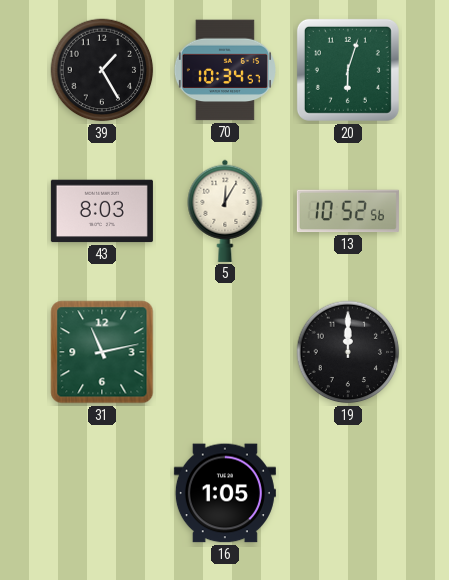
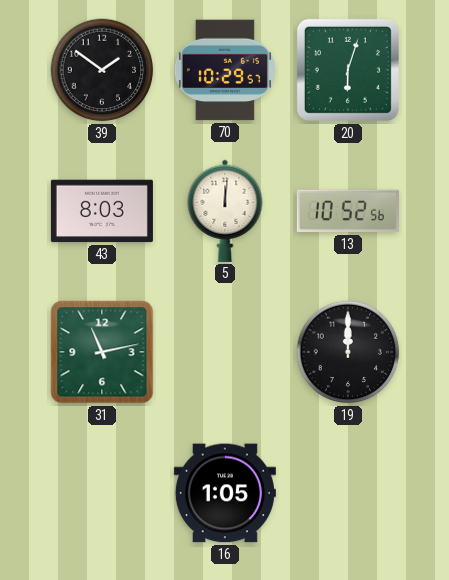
39: 1:25 -> 1:51
70: 10:34 -> 10:29
5: 12:05 -> 12:01
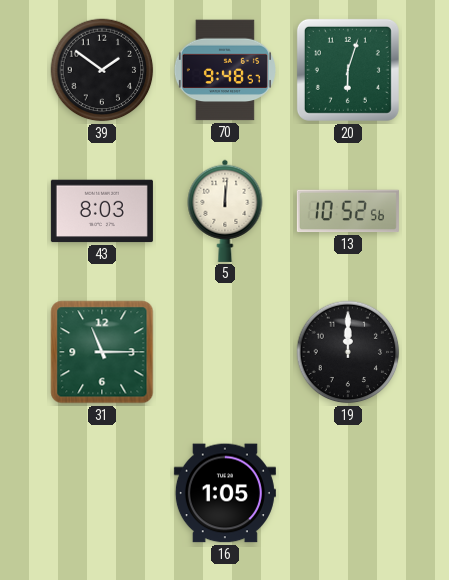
70: 10:29 -> 9:48
31: 11:13 -> 11:15
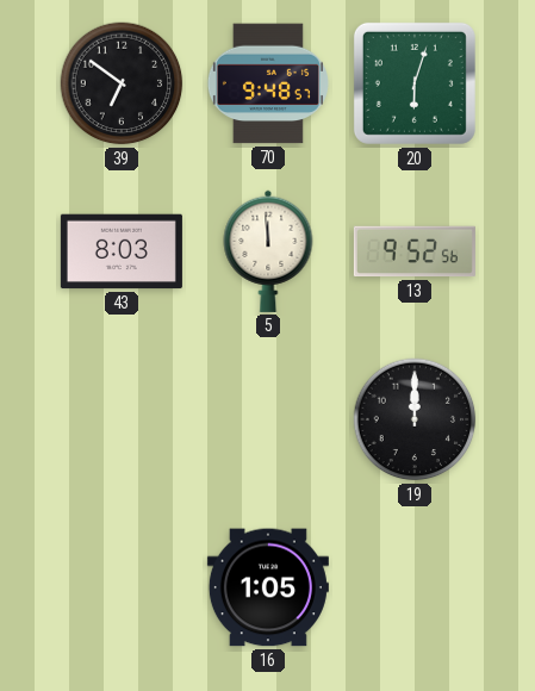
39: 1:51 -> 6:51
5: 12:01 -> 11:59
13: 10:52 -> 9:52
31: 11:15 -> none
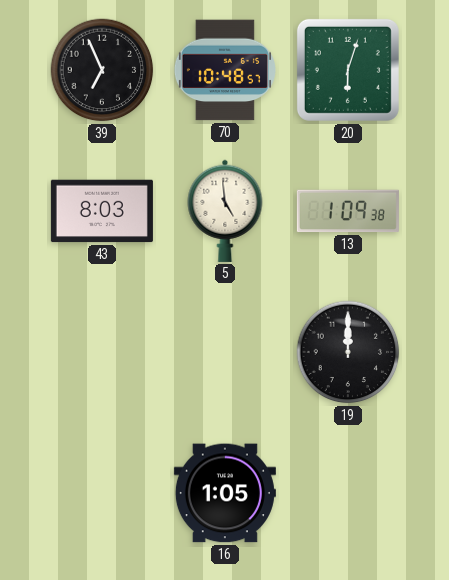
39: 6:51 -> 6:56
70: 9:48 -> 10:48
5: 11:59 -> 4:59
13: 9:52 -> 1:09
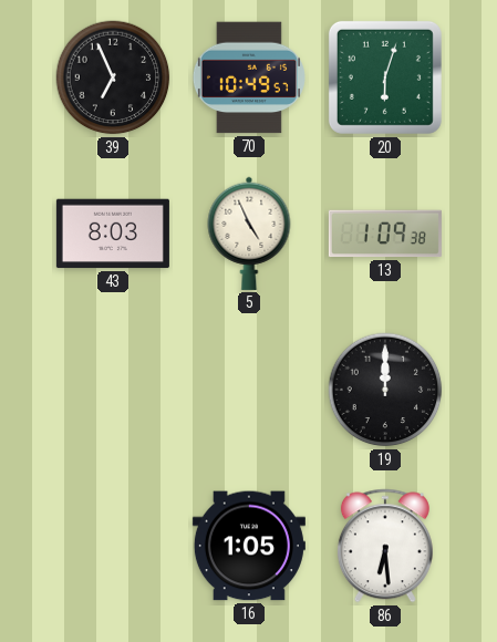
70: 10:48 -> 10:49
5: 4:59 -> 4:56
86: none -> 6:29
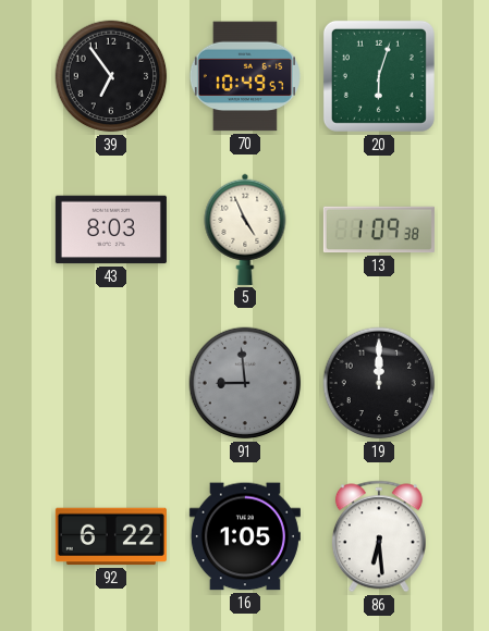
39: 6:56 -> 6:54
91: none -> 8:59
92: none -> 6:22
